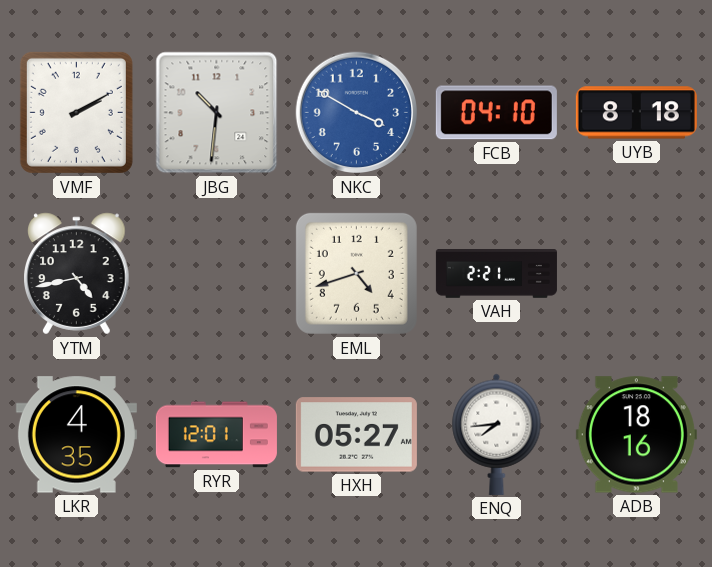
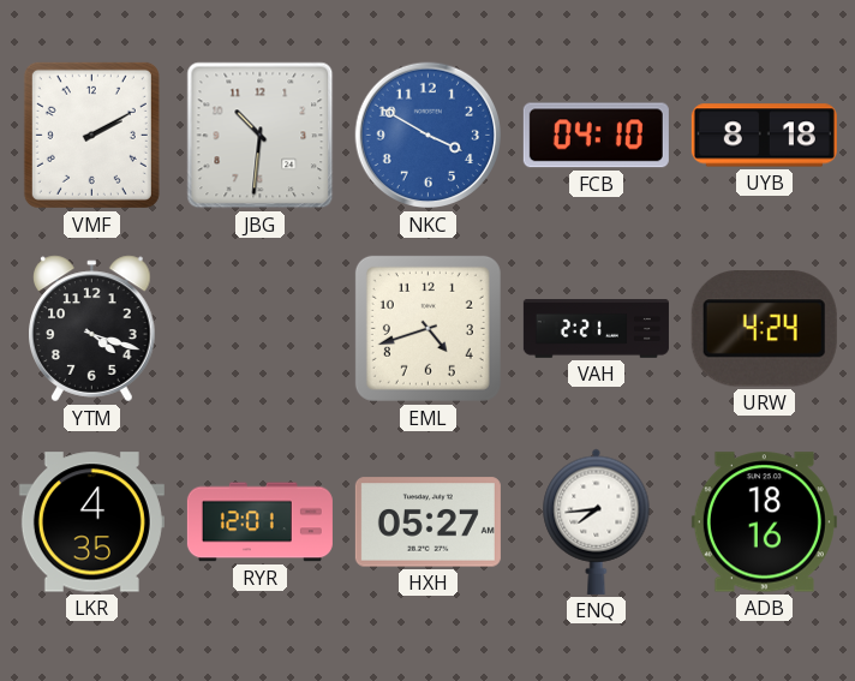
YTM: 4:43 -> 4:18
URW: none -> 4:24
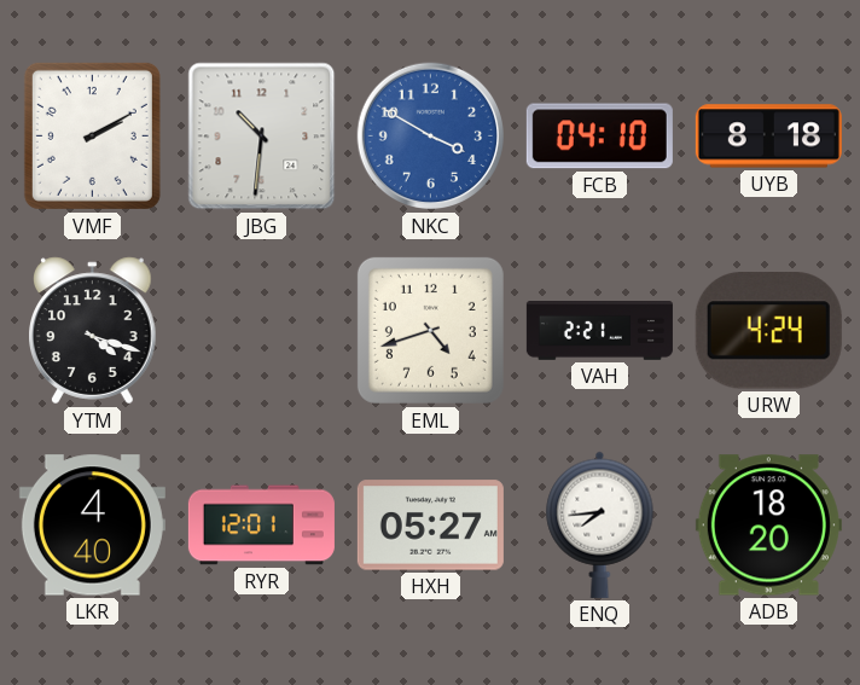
LKR: 4:35 -> 4:40
ADB: 18:16 -> 18:20
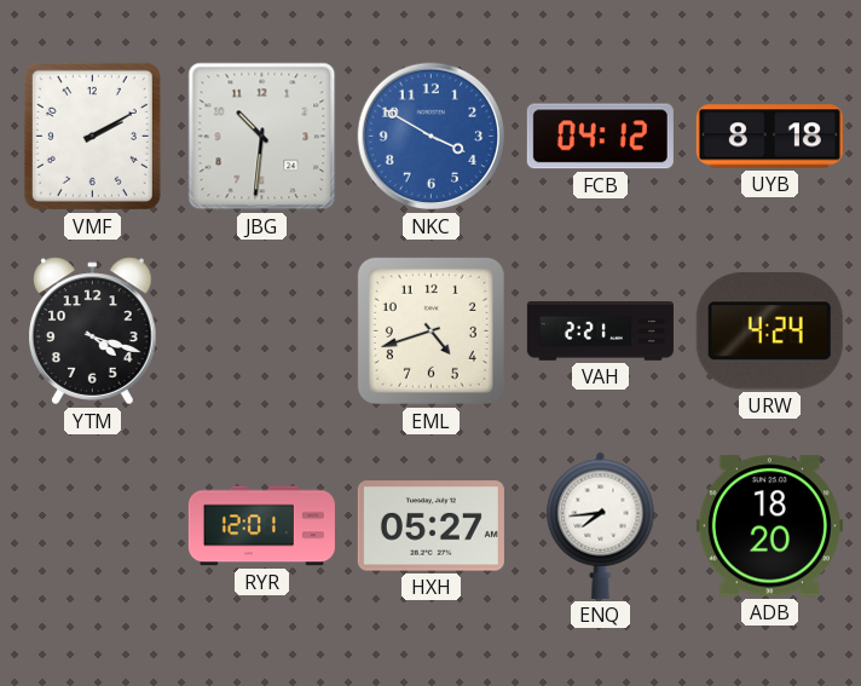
FCB: 04:10 -> 04:12
LKR: 4:40 -> none
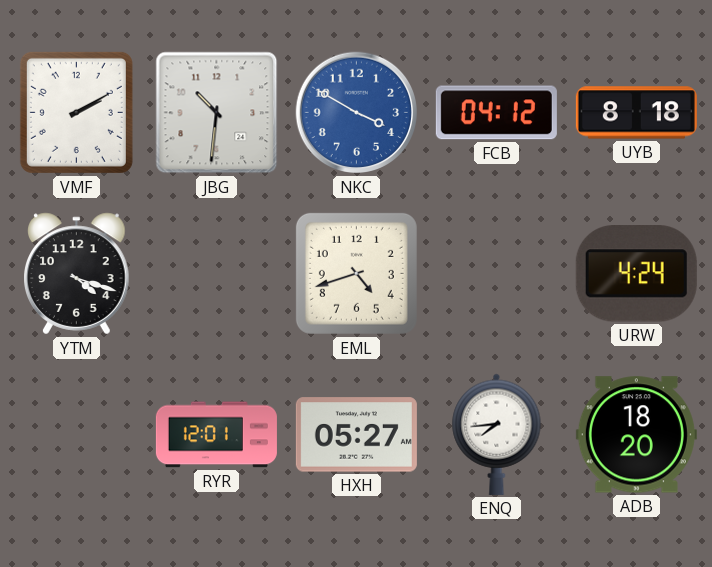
VAH: 2:21 -> none
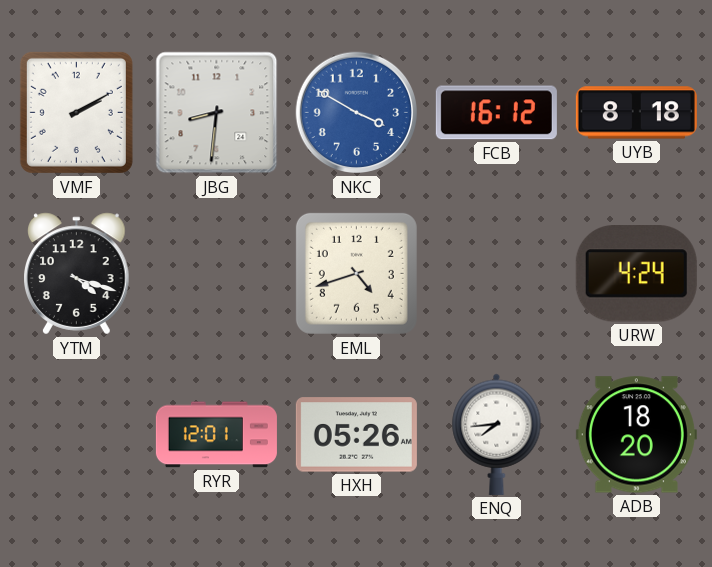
JBG: 10:31 -> 8:31
FCB: 04:12 -> 16:12
HXH: 05:27 -> 05:26
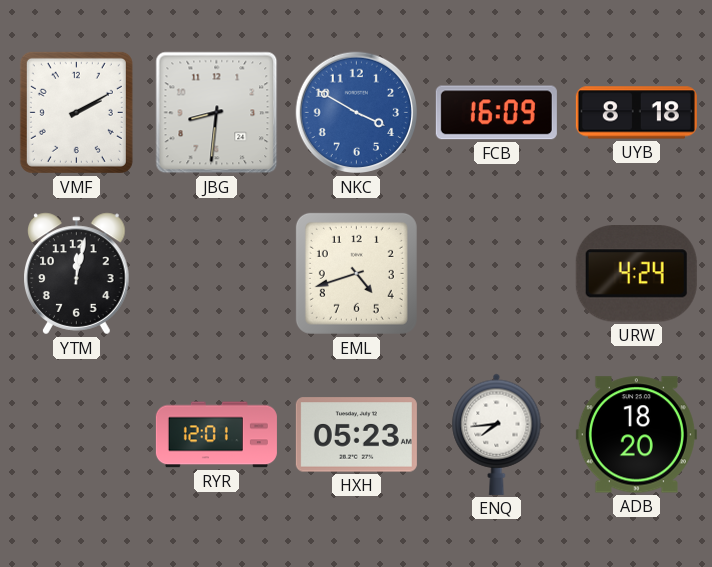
FCB: 16:12 -> 16:09
YTM: 4:18 -> 12:02
HXH: 05:26 -> 05:23
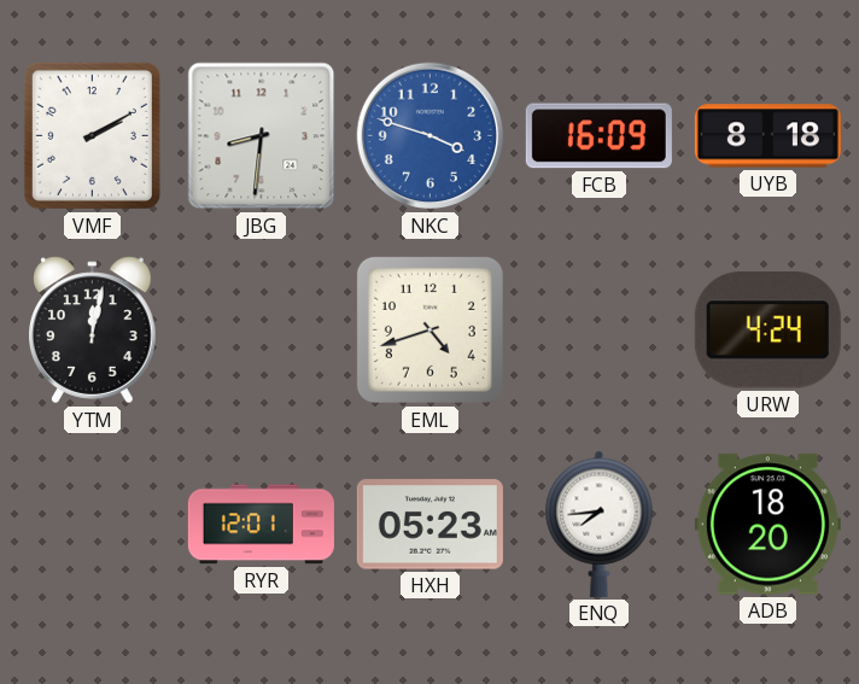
NKC: 3:50 -> 3:48
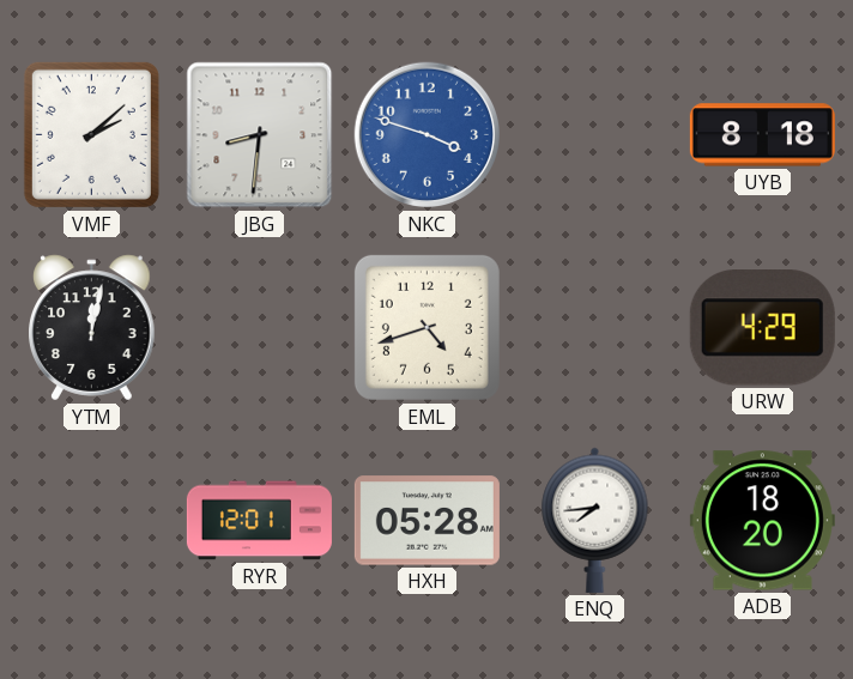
VMF: 2:10 -> 2:08
FCB: 16:09 -> none
URW: 4:24 -> 4:29
HXH: 05:23 -> 05:28
